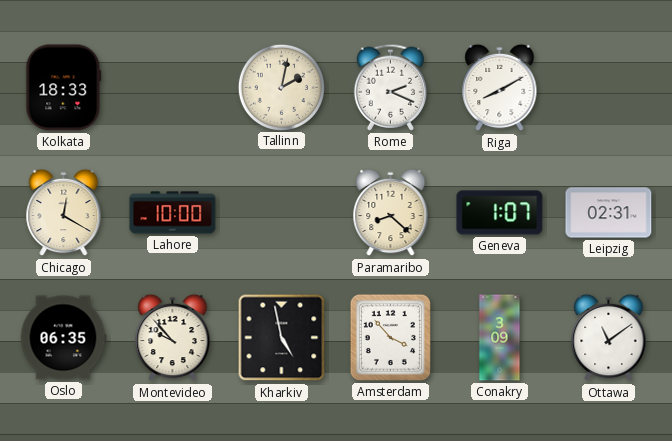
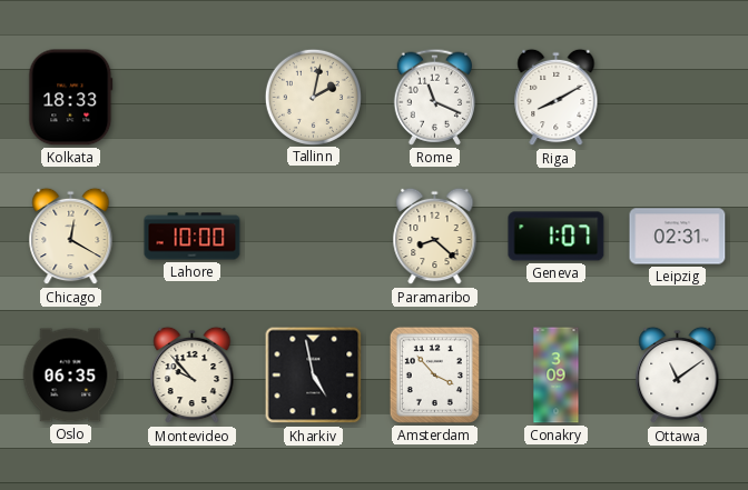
Rome: 2:19 -> 11:19
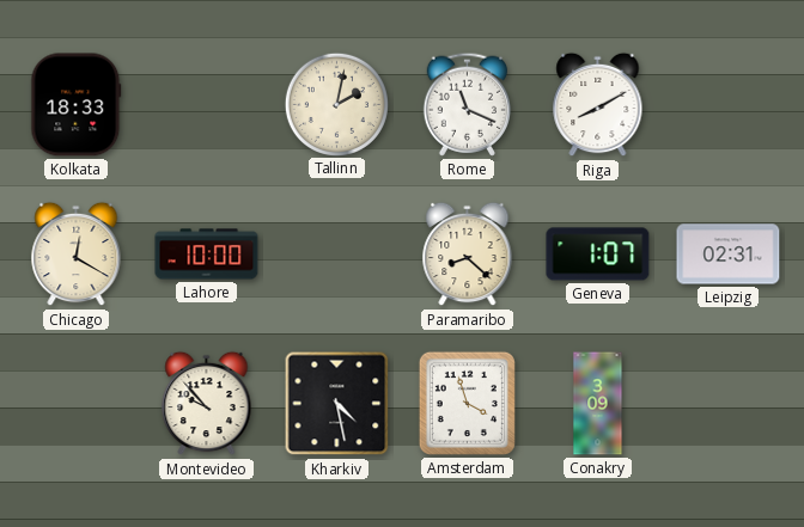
Oslo: 06:35 -> none
Kharkiv: 4:58 -> 4:28
Amsterdam: 3:53 -> 3:57
Ottawa: 11:09 -> none
